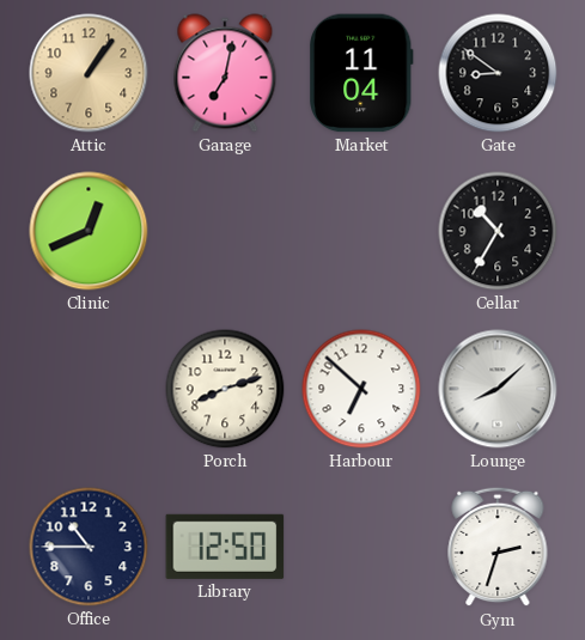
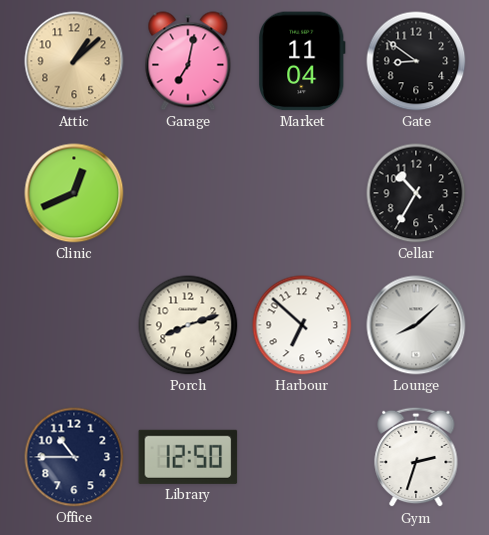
Attic: 1:06 -> 1:08
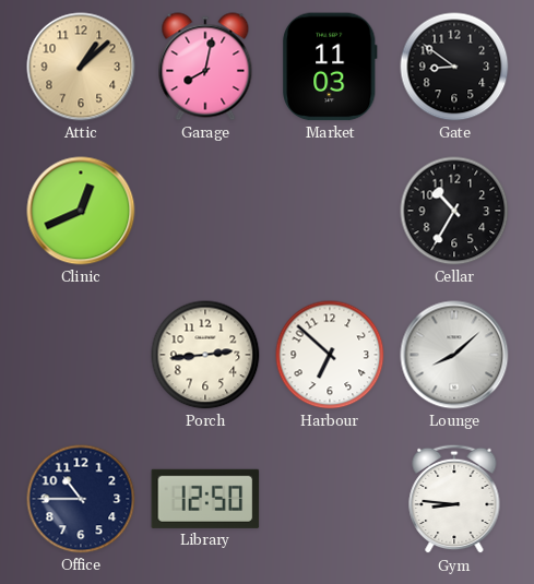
Garage: 7:02 -> 8:02
Market: 11:04 -> 11:03
Porch: 8:12 -> 2:44
Gym: 2:33 -> 8:46
